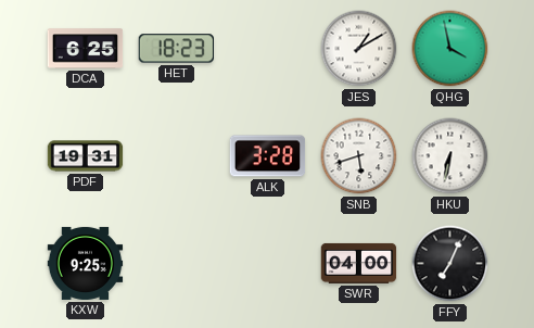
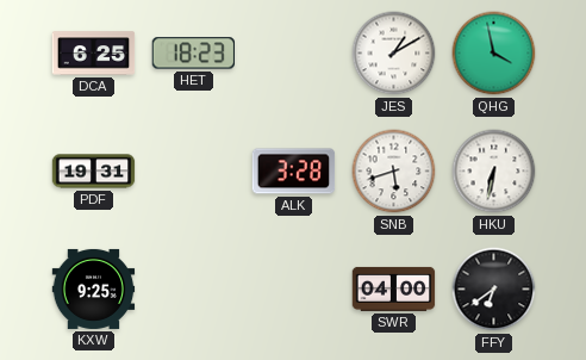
FFY: 7:04 -> 6:39
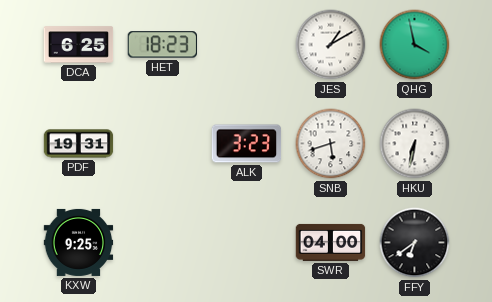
ALK: 3:28 -> 3:23
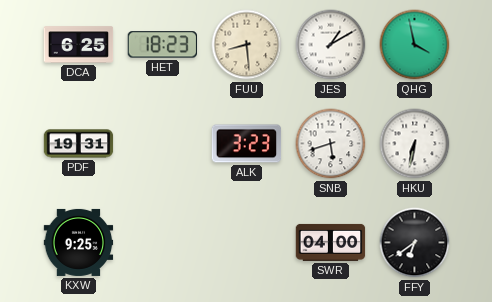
FUU: none -> 8:29
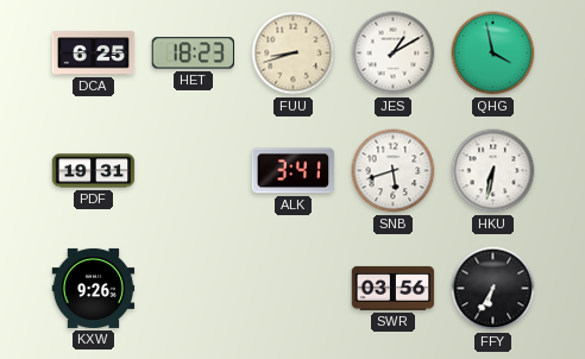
FUU: 8:29 -> 8:42
ALK: 3:23 -> 3:41
KXW: 9:25 -> 9:26
SWR: 04:00 -> 03:56
FFY: 6:39 -> 6:35
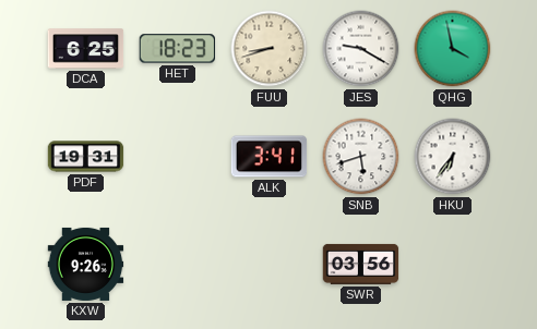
JES: 1:10 -> 9:20
HKU: 6:32 -> 6:36
FFY: 6:35 -> none
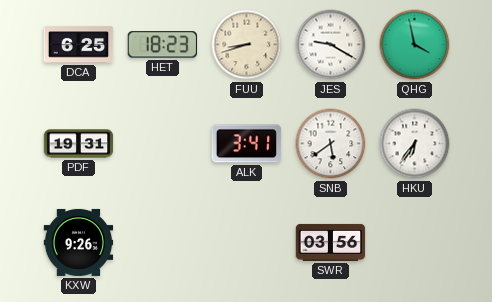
SNB: 5:42 -> 5:39
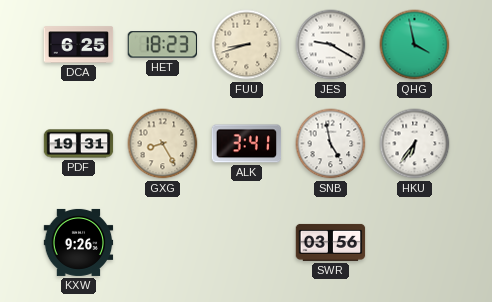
GXG: none -> 8:25
SNB: 5:39 -> 4:58
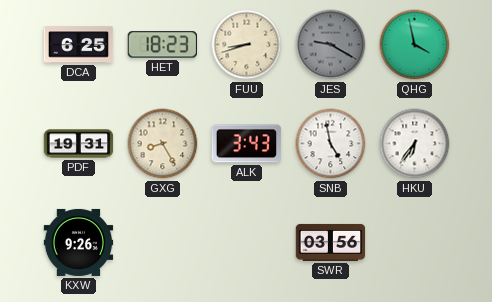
JES dial: white -> grey
ALK: 3:41 -> 3:43
